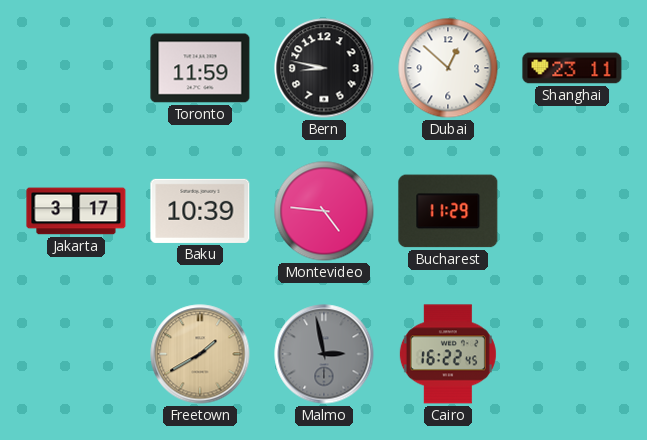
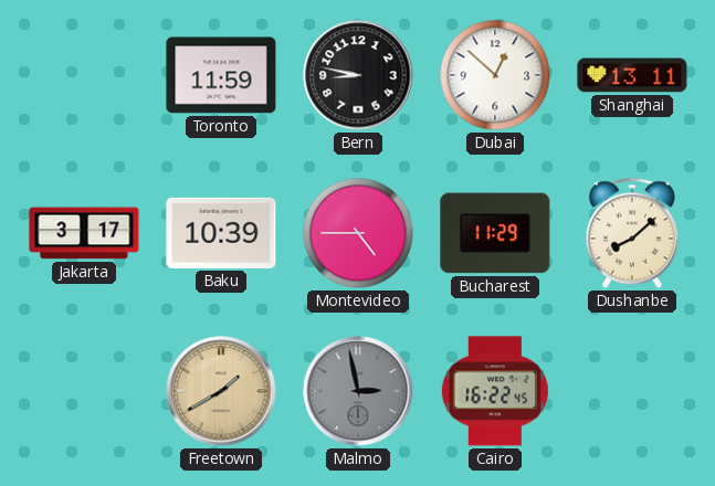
Shanghai: 23:11 -> 13:11
Montevideo: 4:46 -> 4:45
Dushanbe: none -> 8:08
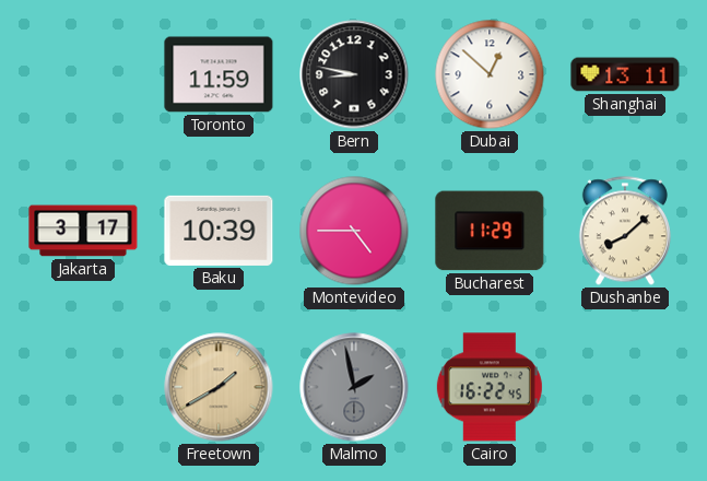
Malmo: 2:58 -> 1:58
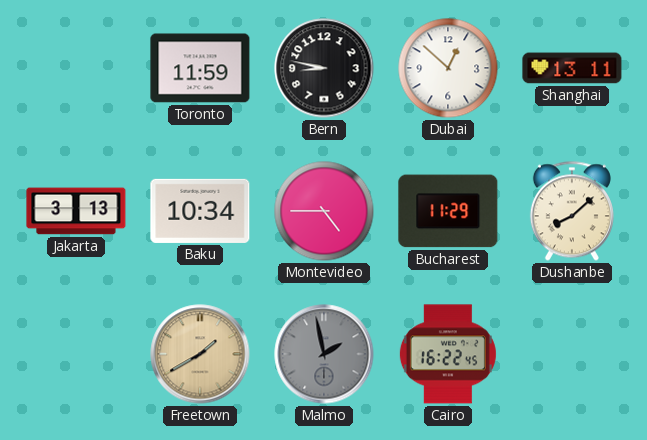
Jakarta: 3:17 -> 3:13
Baku: 10:39 -> 10:34
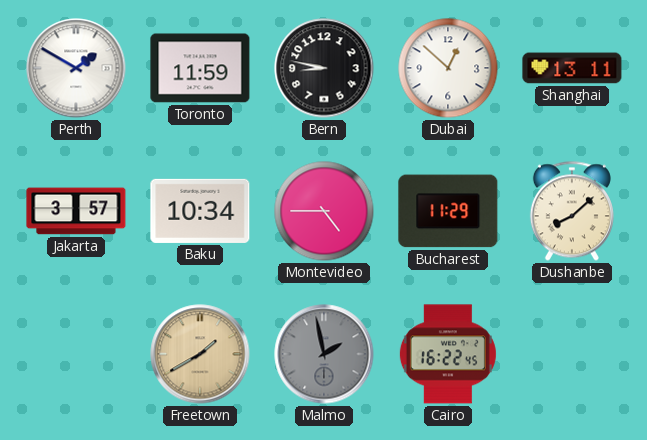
Perth: none -> 1:50
Jakarta: 3:13 -> 3:57
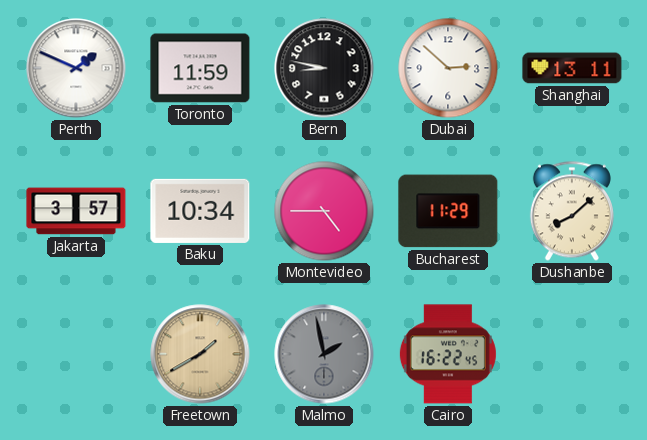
Perth: 1:50 -> 1:49
Dubai: 12:52 -> 2:52
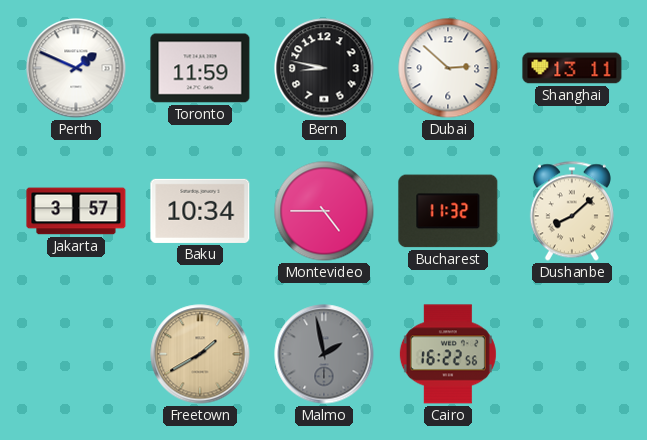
Bucharest: 11:29 -> 11:32
Cairo: 16:22:45 -> 16:22:56
